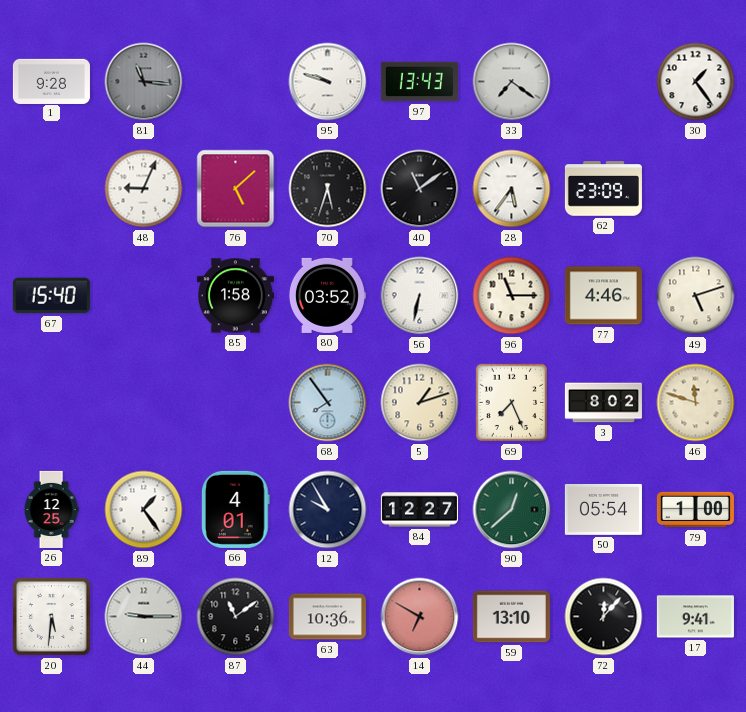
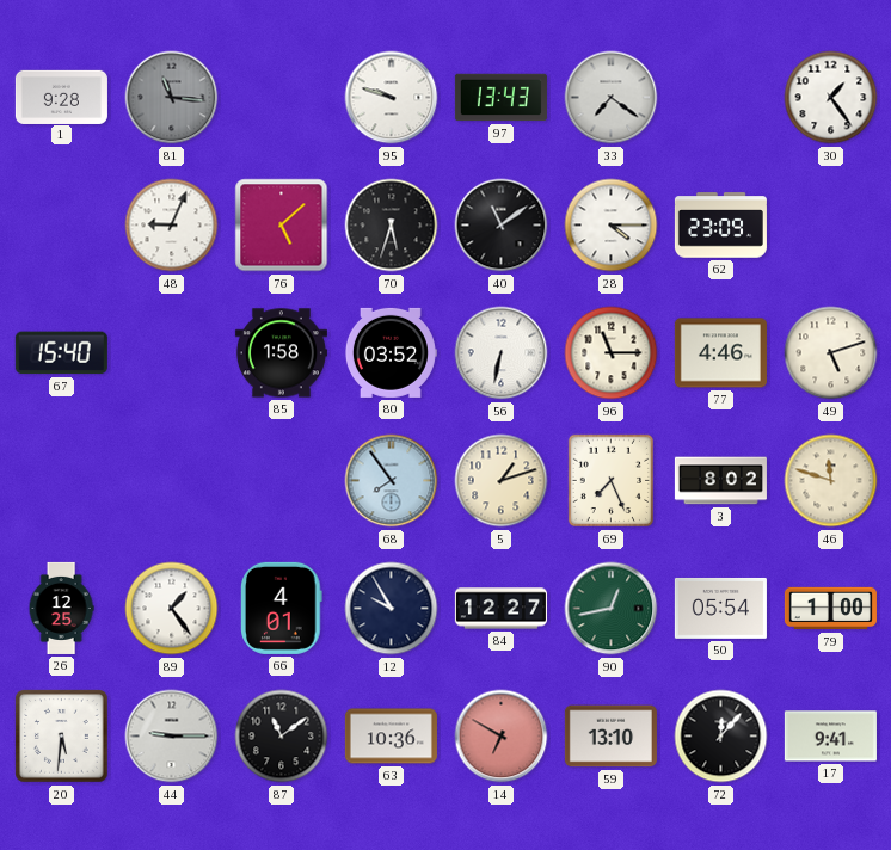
28: 5:36 -> 4:15
90: 12:38 -> 12:43
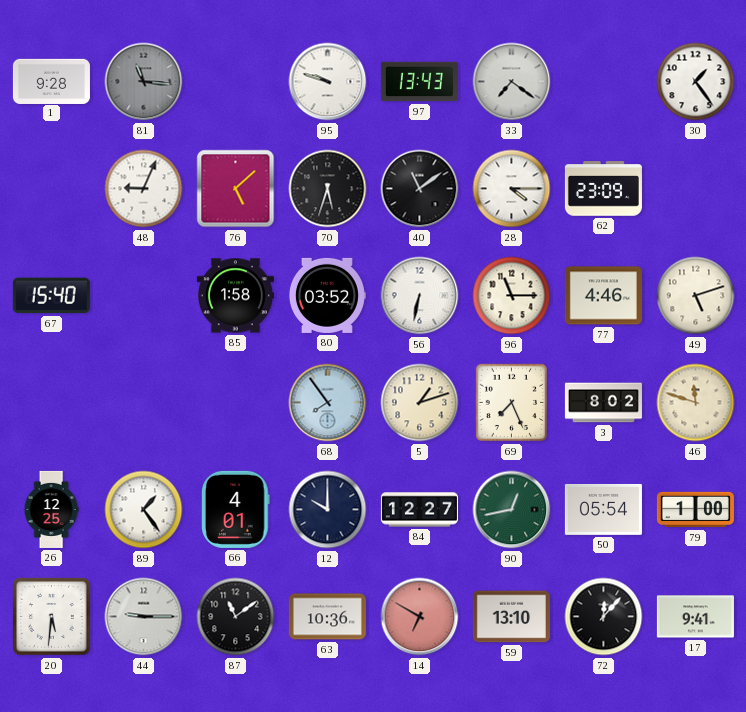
12: 9:55 -> 10:00
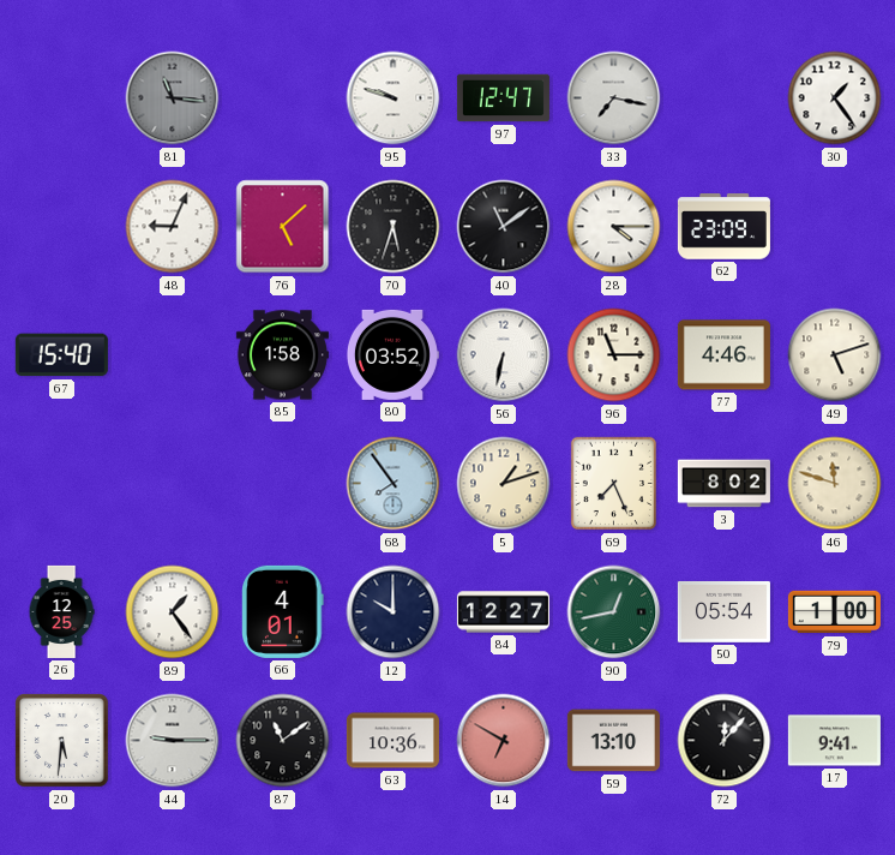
1: 9:28 -> none
97: 13:43 -> 12:47
33: 7:21 -> 7:17
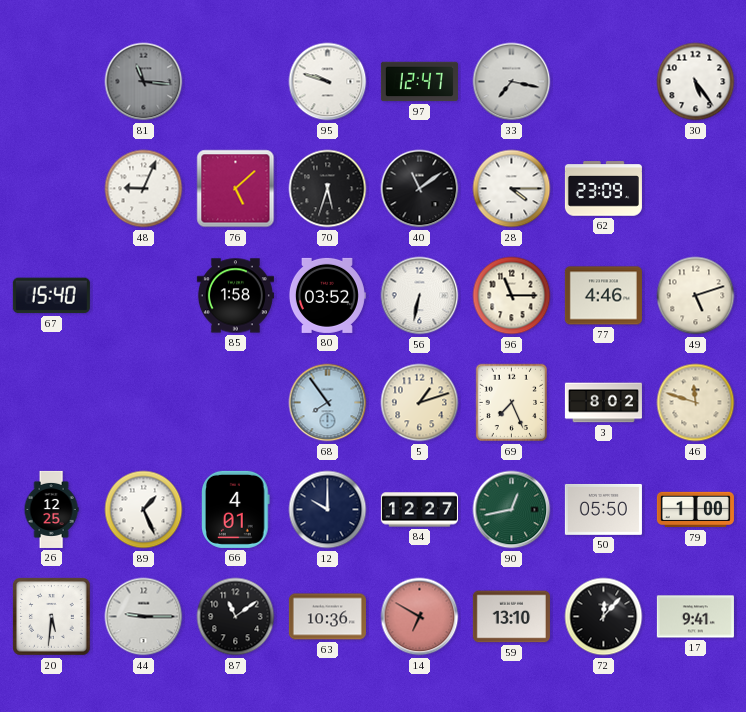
30: 1:24 -> 5:24
89: 1:24 -> 1:26
50: 05:54 -> 05:50
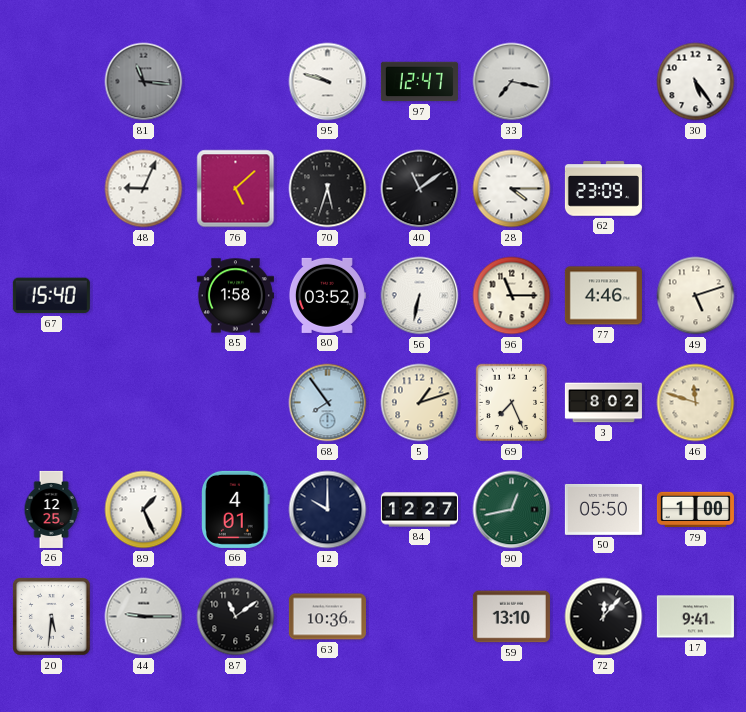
14: 6:50 -> none
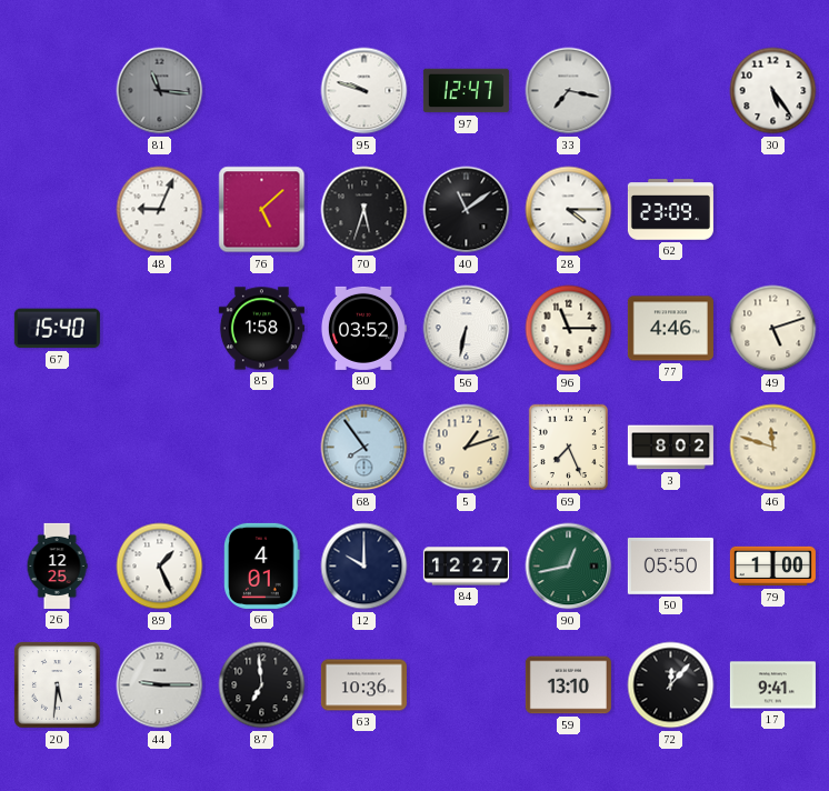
87: 11:09 -> 6:59
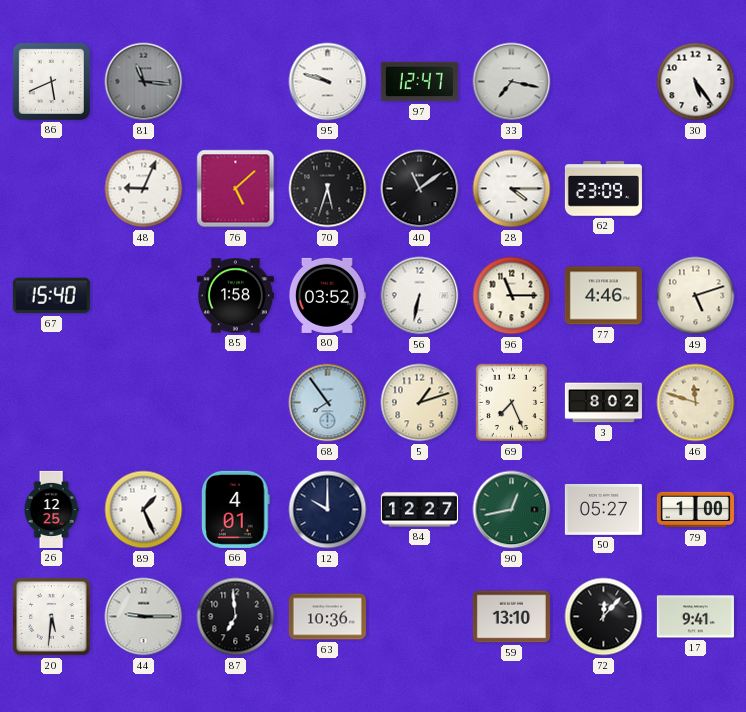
86: none -> 5:41
50: 05:50 -> 05:27
